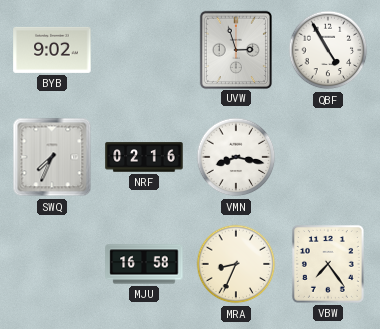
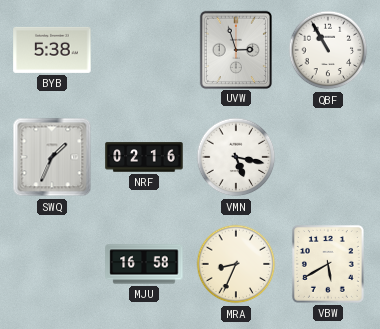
BYB: 9:02 -> 5:38
QBF: 4:55 -> 10:55
SWQ: 7:34 -> 1:34
VMN: 8:17 -> 5:17
VBW: 7:24 -> 5:40
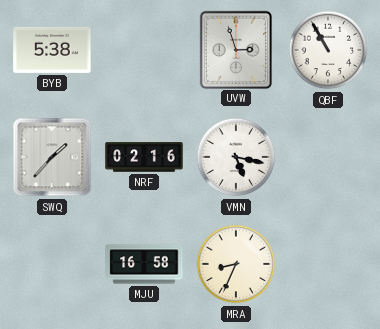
SWQ: 1:34 -> 1:37
VBW: 5:40 -> none
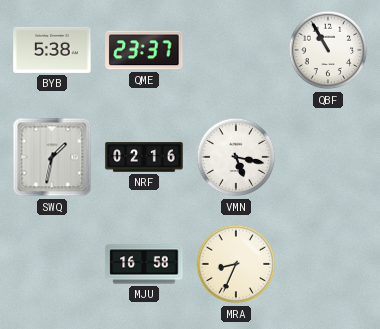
QME: none -> 23:37
UVW: 2:57 -> none
SWQ: 1:37 -> 1:32
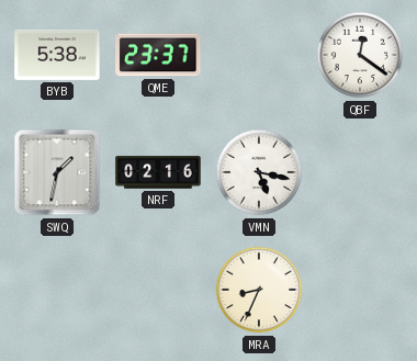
QBF: 10:55 -> 12:21
MJU: 16:58 -> none
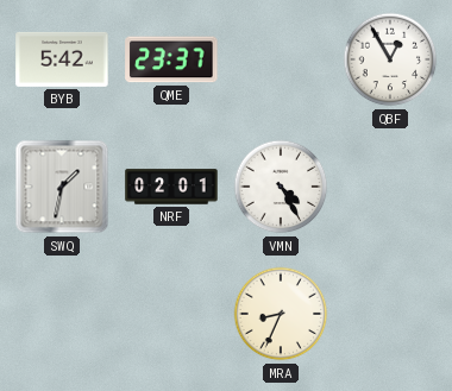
BYB: 5:38 -> 5:42
QBF: 12:21 -> 12:55
NRF: 02:16 -> 02:01
VMN: 5:17 -> 4:25
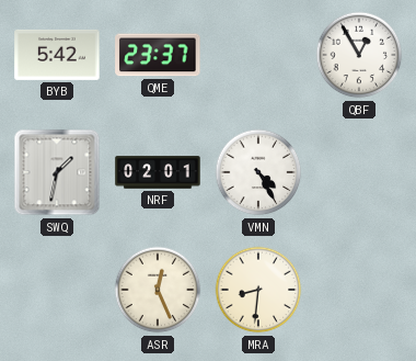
ASR: none -> 12:26
MRA: 8:34 -> 8:31
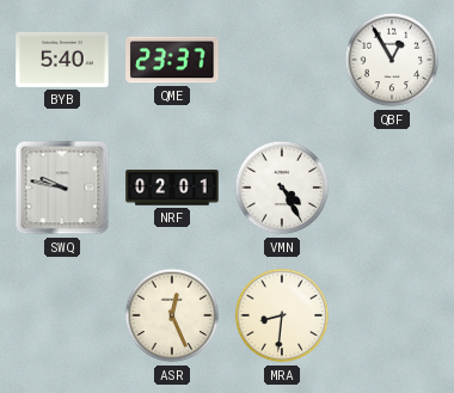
BYB: 5:42 -> 5:40
SWQ: 1:32 -> 9:47
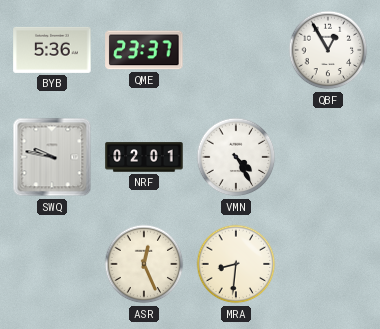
BYB: 5:40 -> 5:36
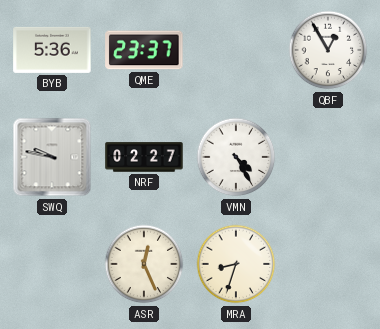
NRF: 02:01 -> 02:27
MRA: 8:31 -> 8:33
